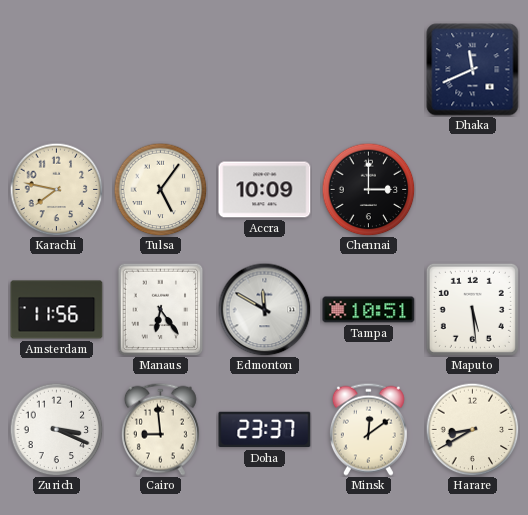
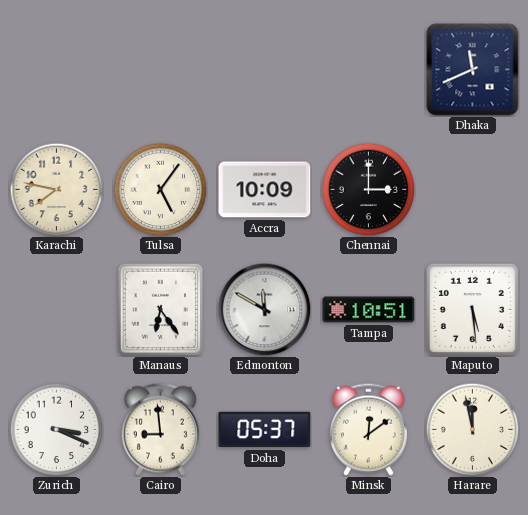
Amsterdam: 11:56 -> none
Doha: 23:37 -> 05:37
Harare: 8:40 -> 11:58
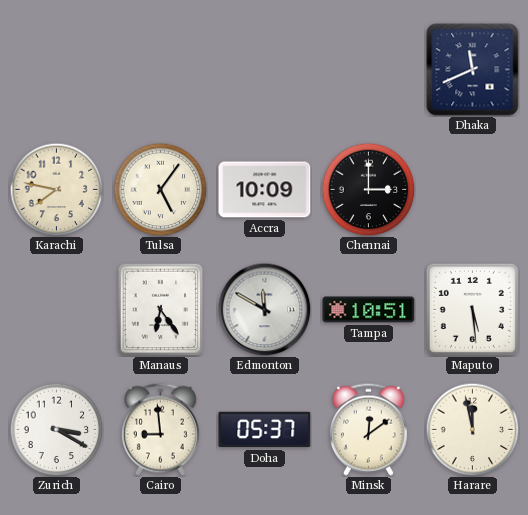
Zurich: 3:19 -> 3:20
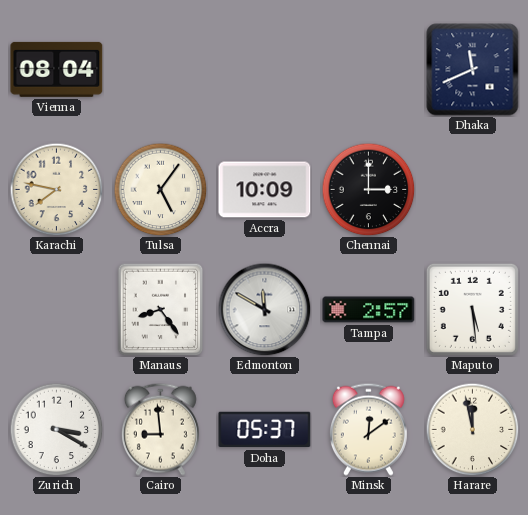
Vienna: none -> 08:04
Manaus: 6:24 -> 8:24
Tampa: 10:51 -> 2:57
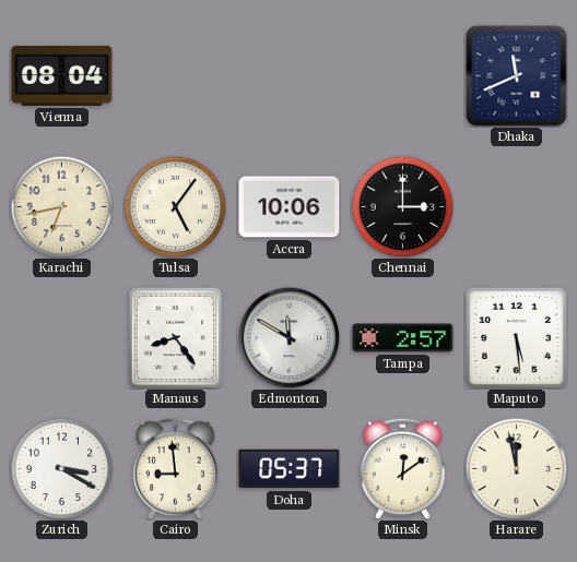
Karachi: 7:47 -> 6:43
Accra: 10:09 -> 10:06
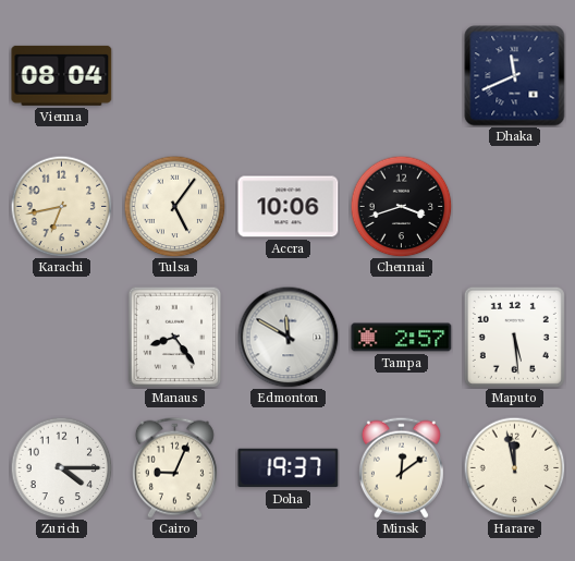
Chennai: 3:00 -> 3:42
Zurich: 3:20 -> 4:15
Cairo: 8:59 -> 9:04
Doha: 05:37 -> 19:37
